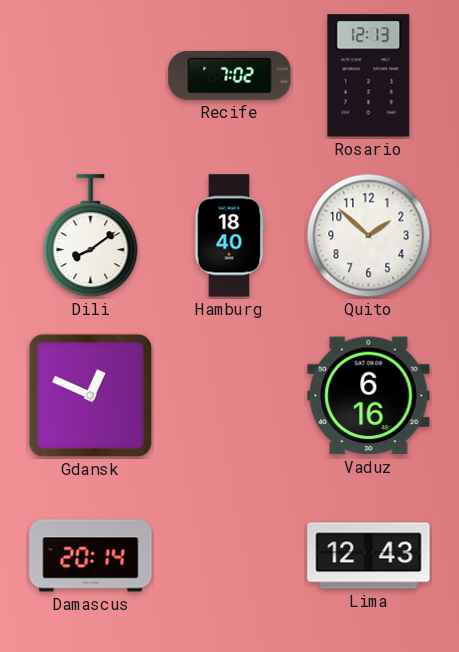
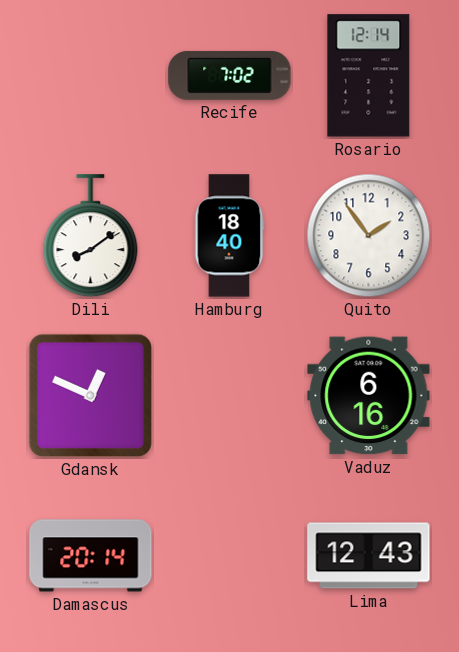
Rosario: 12:13 -> 12:14
Quito: 1:52 -> 1:54
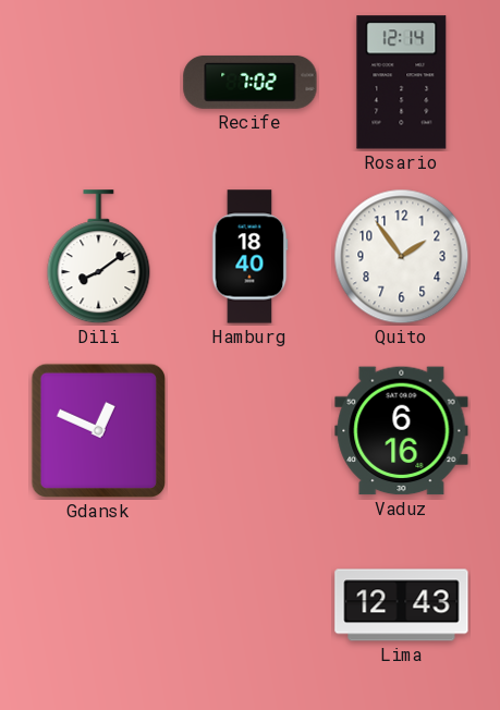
Damascus: 20:14 -> none
